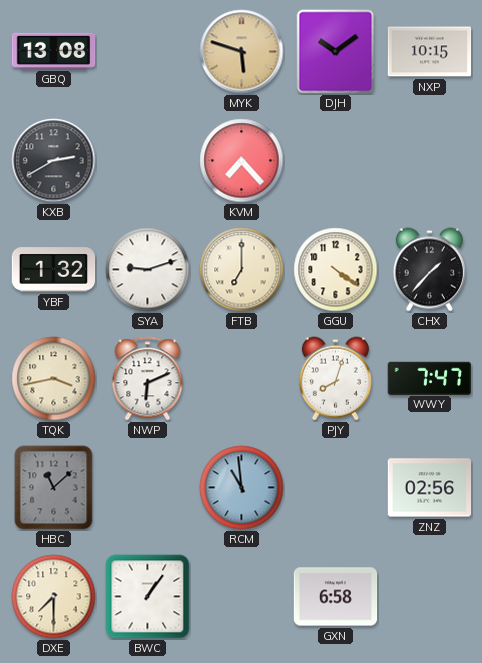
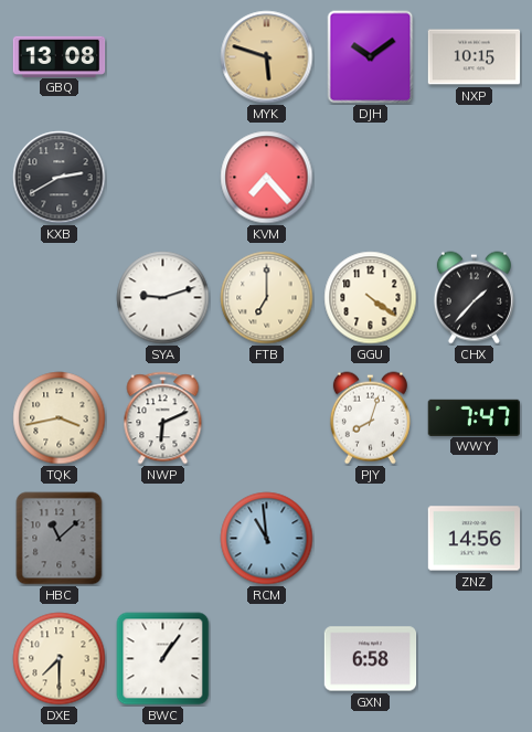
YBF: 1:32 -> none
ZNZ: 02:56 -> 14:56
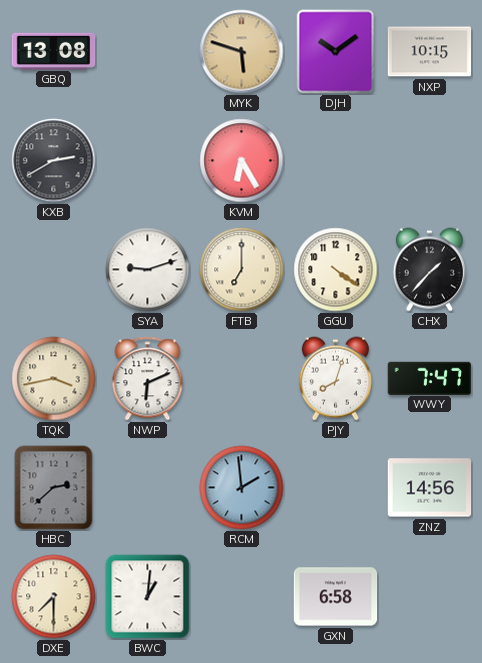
KVM: 7:23 -> 6:25
HBC: 11:08 -> 2:38
RCM: 10:59 -> 1:59
BWC: 1:06 -> 1:01
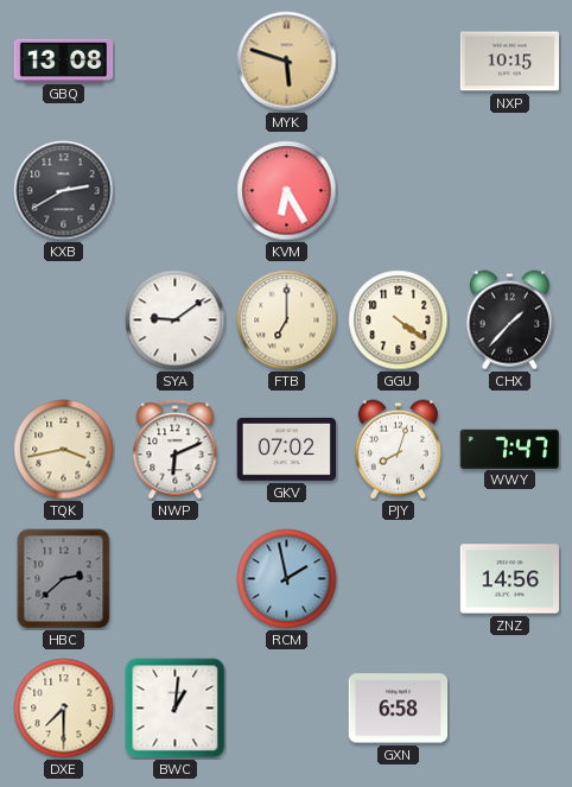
DJH: 10:09 -> none
SYA: 9:12 -> 9:09
GKV: none -> 07:02
RCM: 1:59 -> 1:58
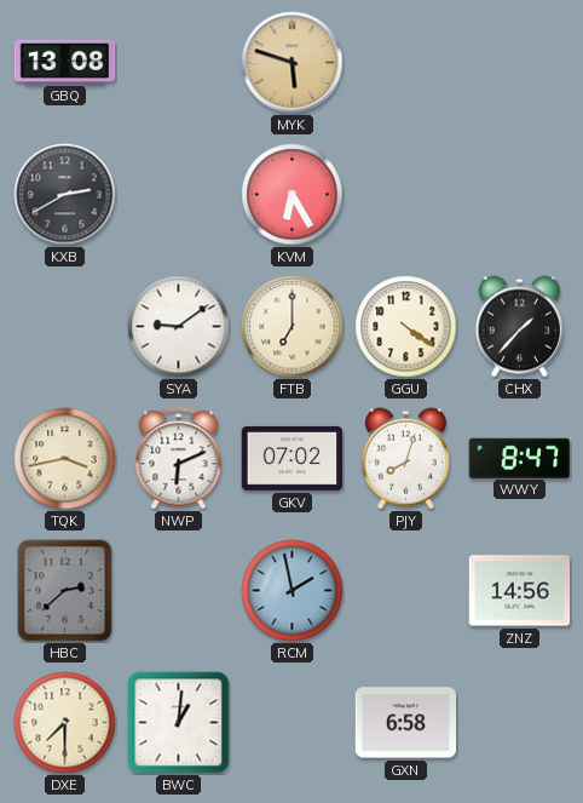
NXP: 10:15 -> none
WWY: 7:47 -> 8:47
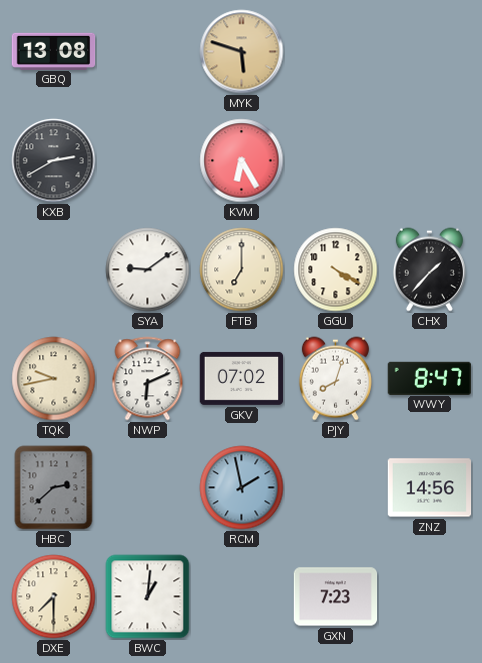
GGU: 4:21 -> 4:20
TQK: 3:43 -> 9:43
GXN: 6:58 -> 7:23
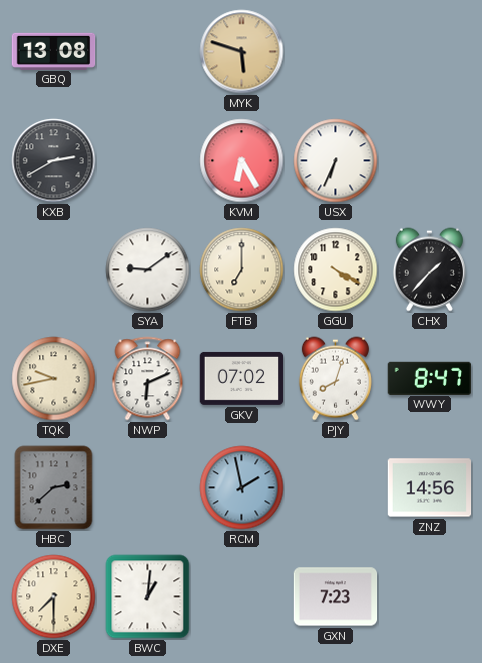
USX: none -> 6:34
